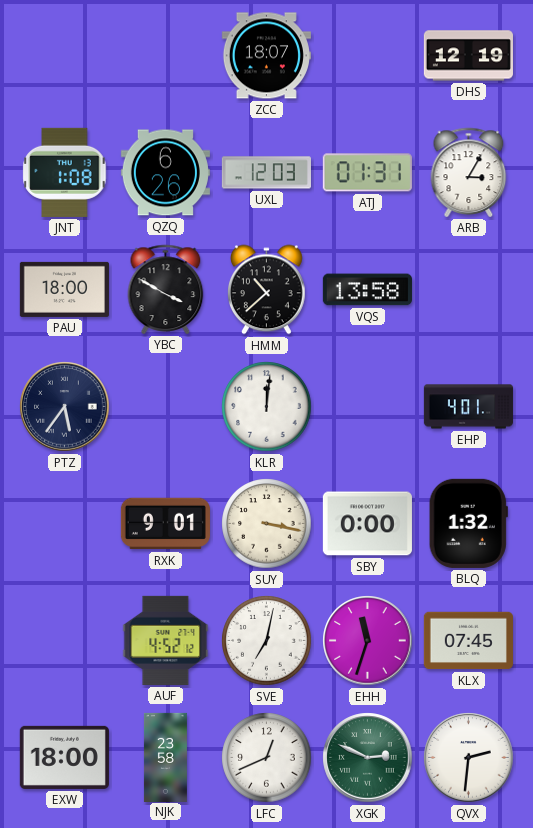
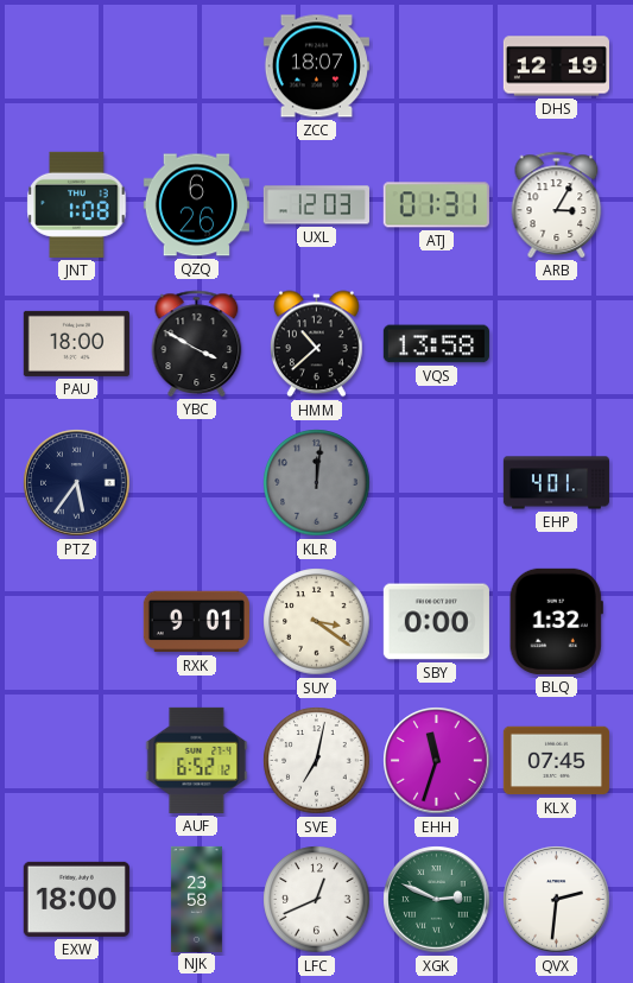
KLR dial: white -> grey
SUY: 3:17 -> 3:21
AUF: 4:52 -> 6:52
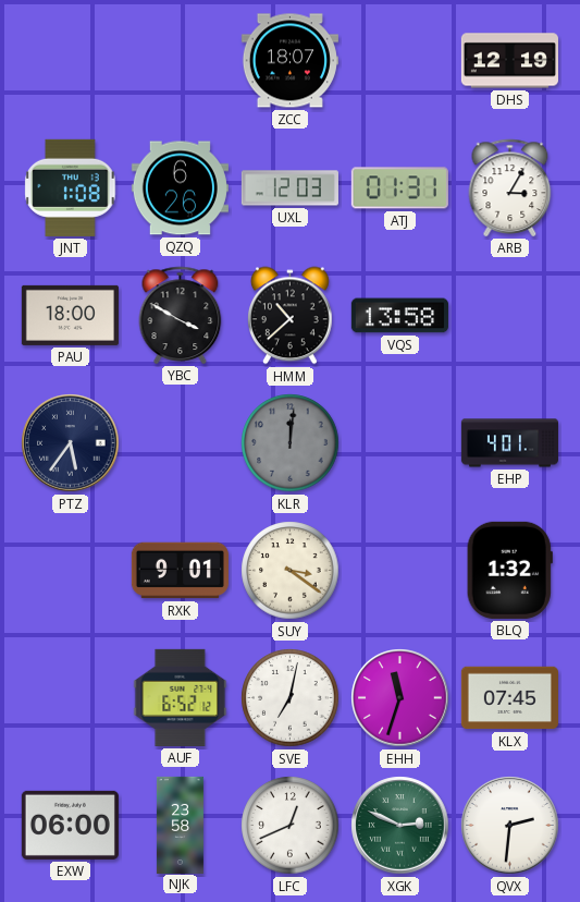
SBY: 0:00 -> none
EXW: 18:00 -> 06:00
